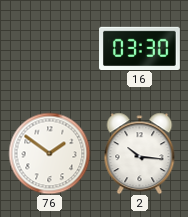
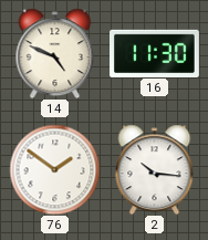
14: none -> 4:49
16: 03:30 -> 11:30
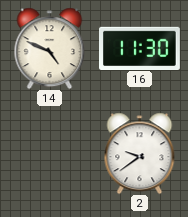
76: 1:51 -> none
2: 10:16 -> 9:39
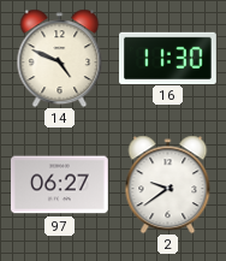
97: none -> 06:27
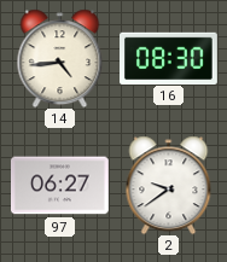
14: 4:49 -> 4:44
16: 11:30 -> 08:30
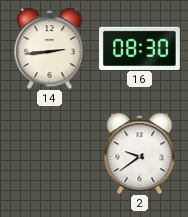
14: 4:44 -> 2:44
97: 06:27 -> none
